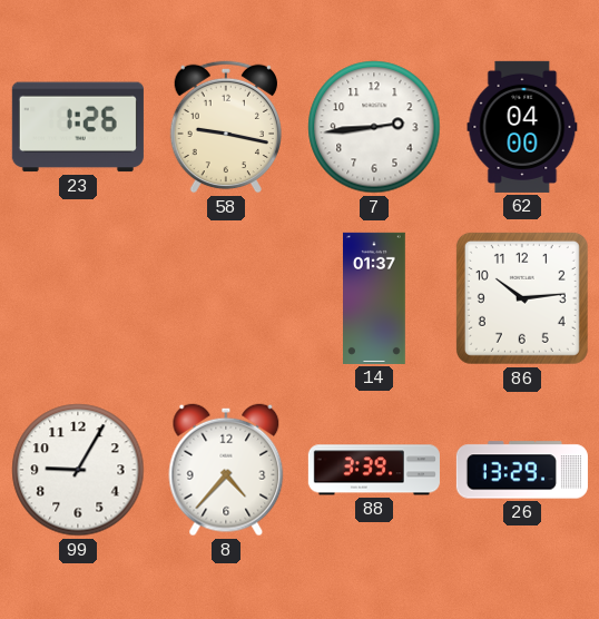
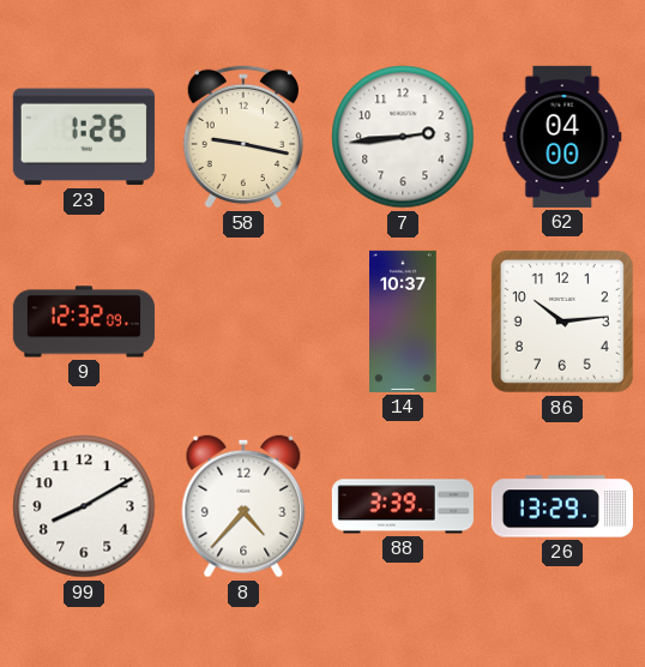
9: none -> 12:32
14: 01:37 -> 10:37
99: 9:05 -> 8:10
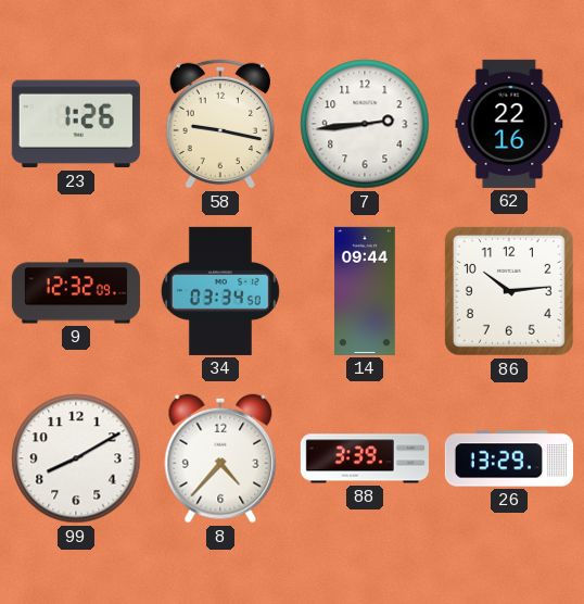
62: 04:00 -> 22:16
34: none -> 03:34
14: 10:37 -> 09:44
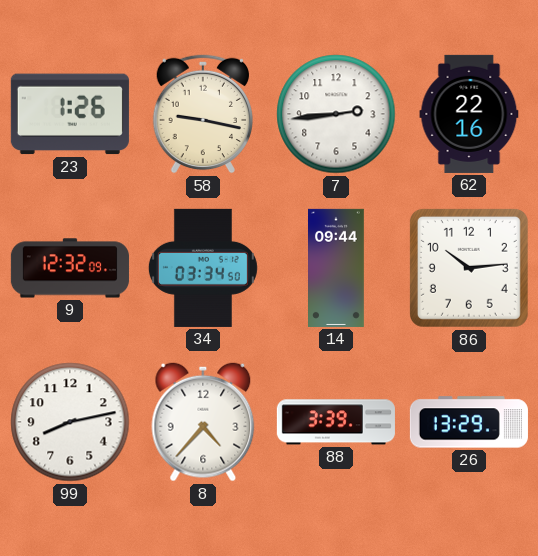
99: 8:10 -> 8:13
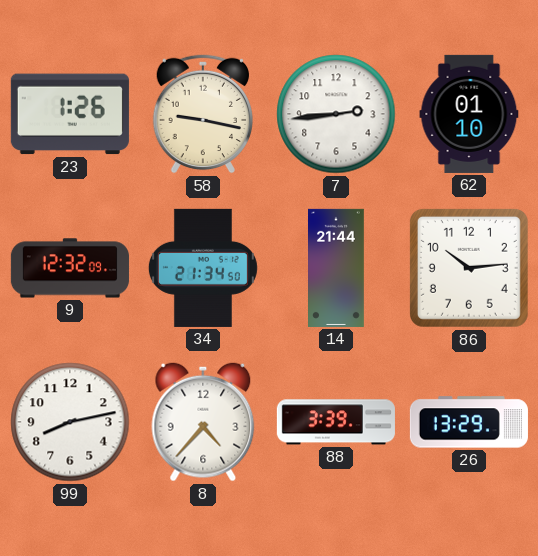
62: 22:16 -> 01:10
34: 03:34 -> 21:34
14: 09:44 -> 21:44
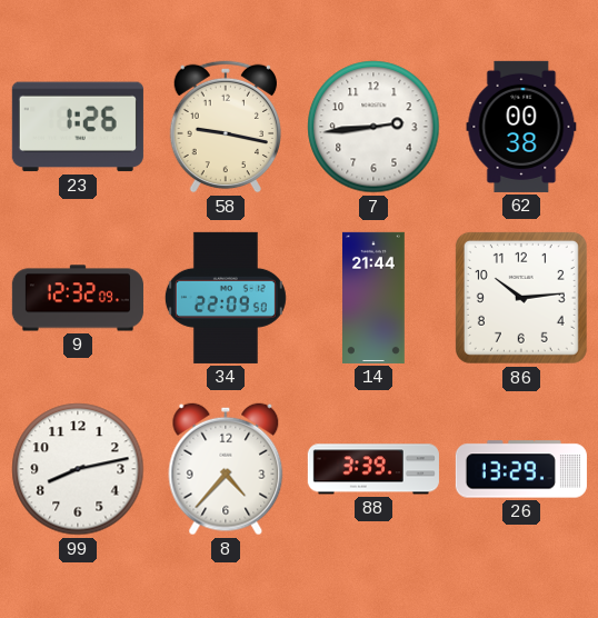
62: 01:10 -> 00:38
34: 21:34 -> 22:09
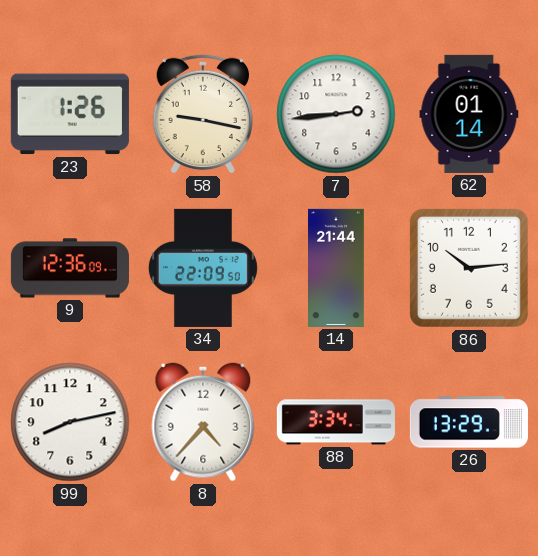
62: 00:38 -> 01:14
9: 12:32 -> 12:36
88: 3:39 -> 3:34
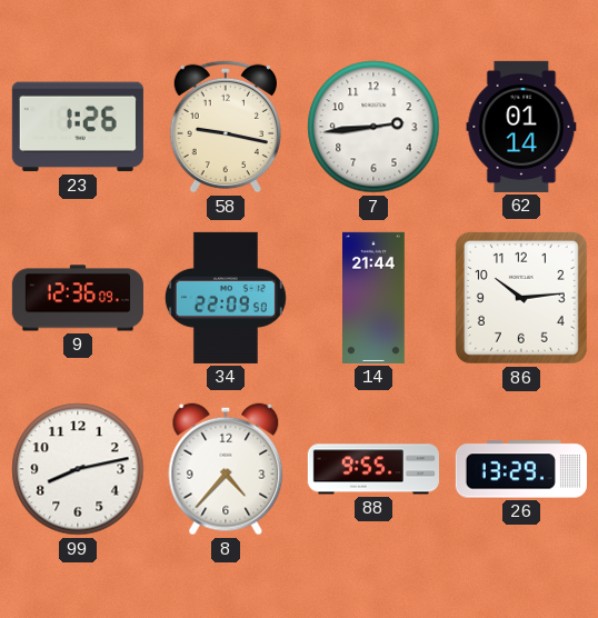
88: 3:34 -> 9:55
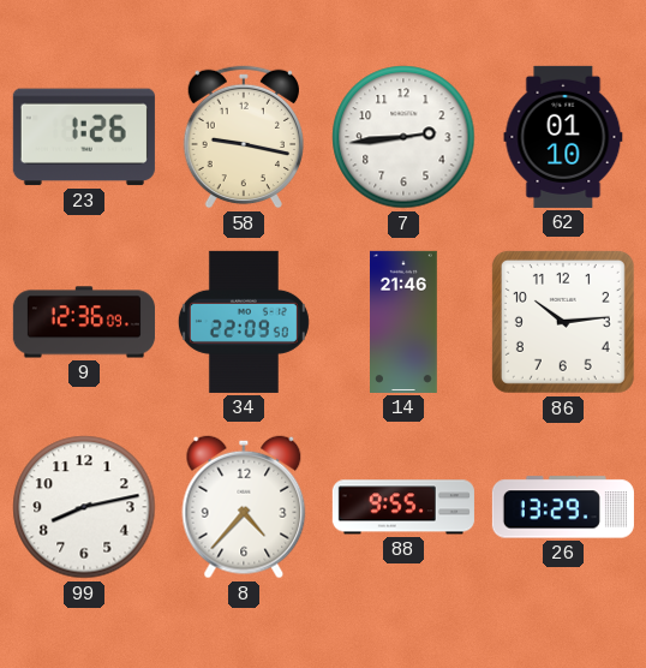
62: 01:14 -> 01:10
14: 21:44 -> 21:46
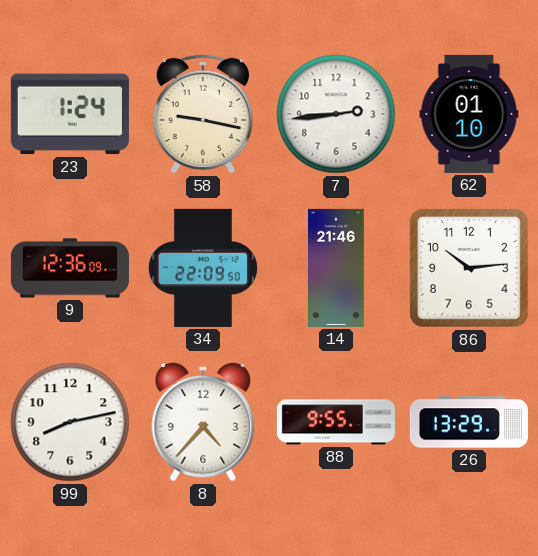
23: 1:26 -> 1:24
